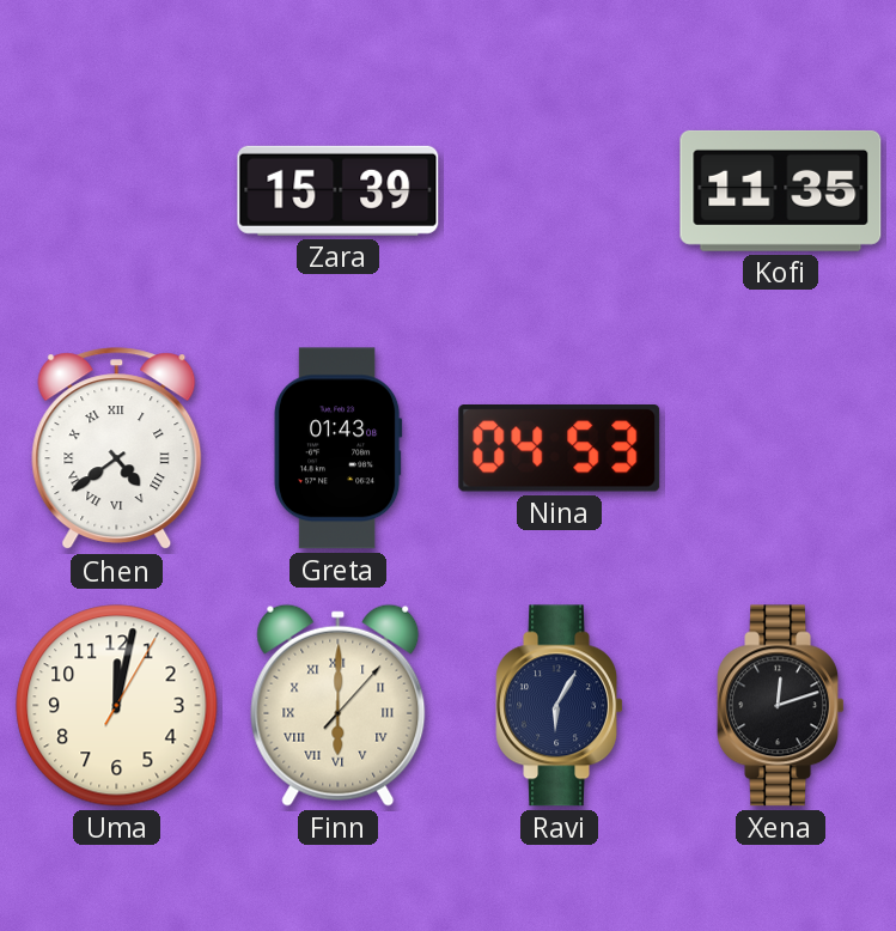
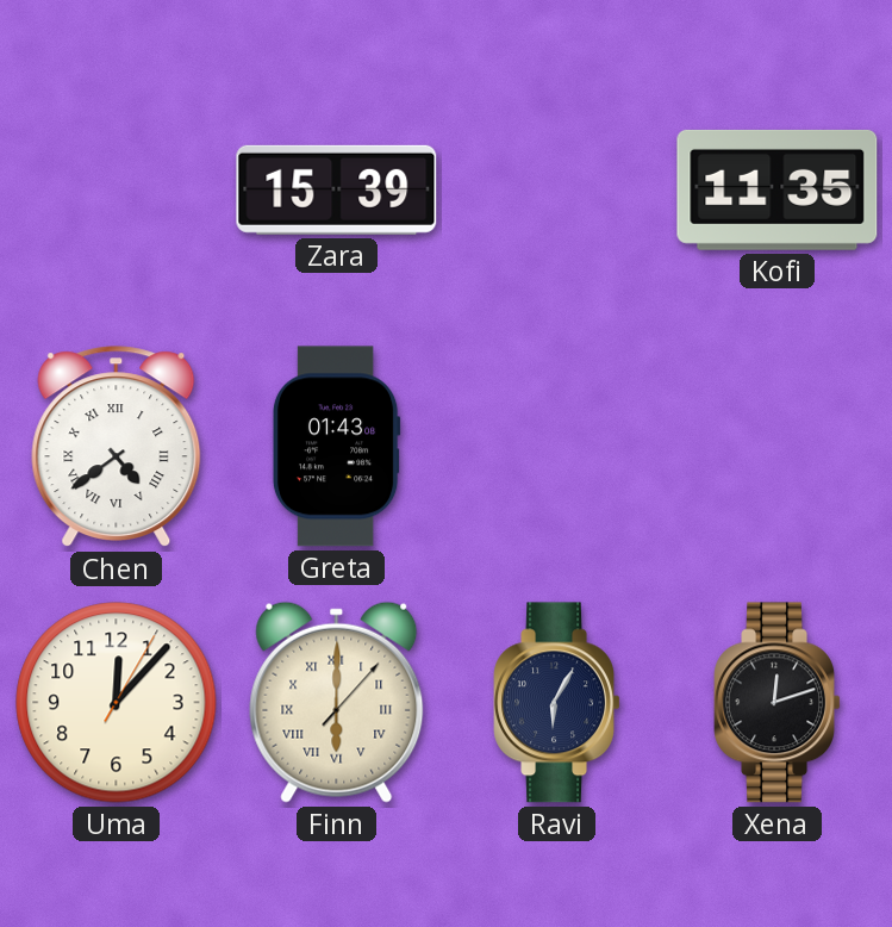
Nina: 04:53 -> none
Uma: 12:02 -> 12:07
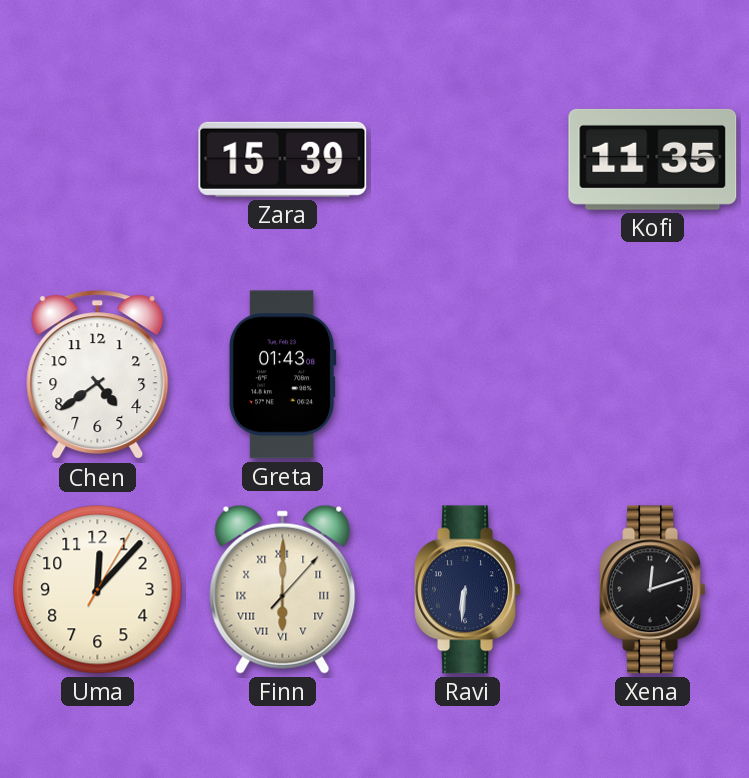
Chen numerals: Roman -> Arabic
Ravi: 6:05 -> 6:31
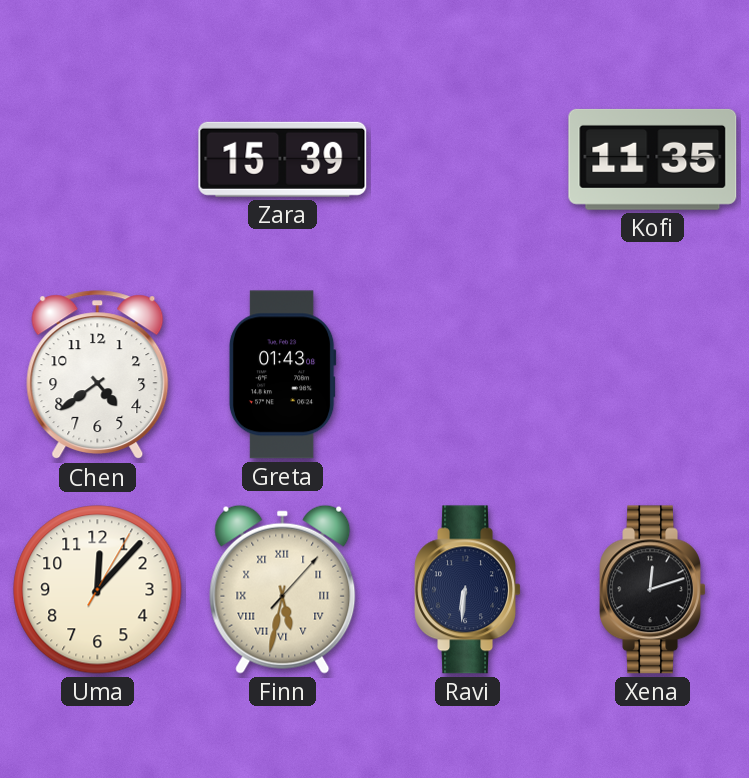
Finn: 6:00 -> 5:32
